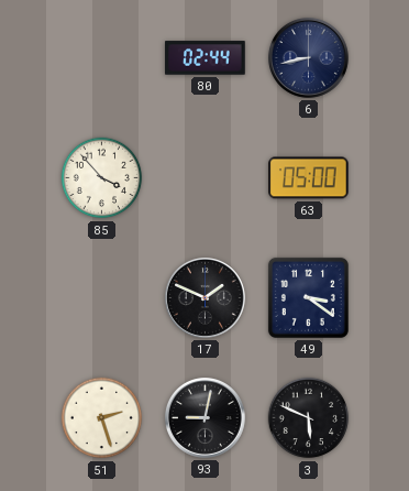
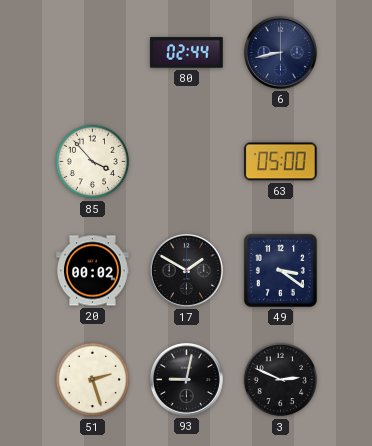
20: none -> 00:02
17: 1:49 -> 1:50
3: 5:49 -> 2:49
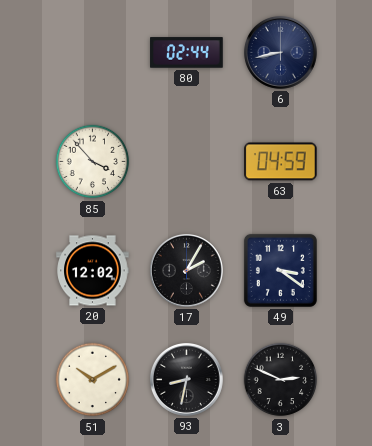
63: 05:00 -> 04:59
20: 00:02 -> 12:02
17: 1:50 -> 2:05
51: 2:27 -> 10:10
93: 9:02 -> 8:32
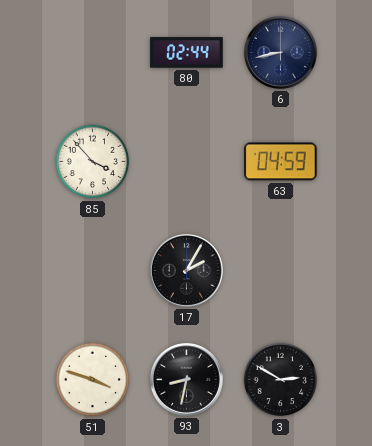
20: 12:02 -> none
49: 3:21 -> none
51: 10:10 -> 3:48
3: 2:49 -> 2:50
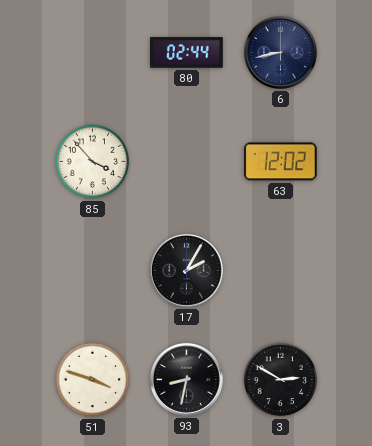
63: 04:59 -> 12:02
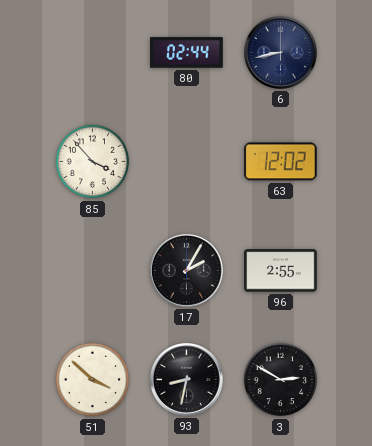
96: none -> 2:55
51: 3:48 -> 3:52
